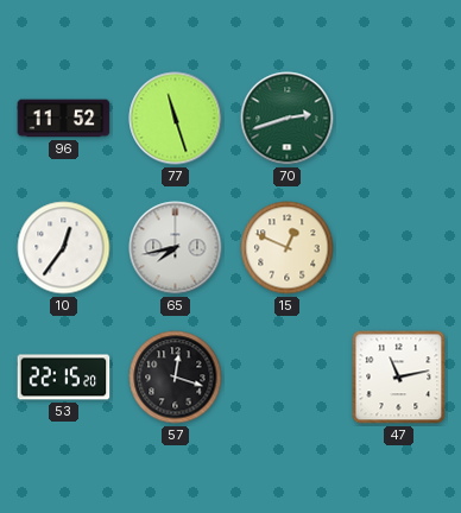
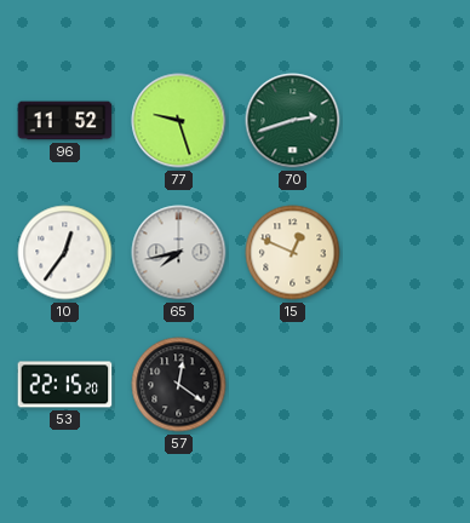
77: 11:27 -> 9:27
57: 12:18 -> 12:21
47: 11:13 -> none
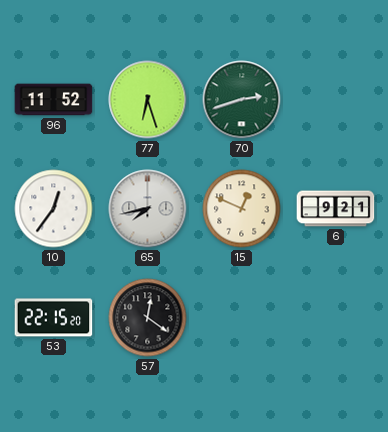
77: 9:27 -> 6:27
6: none -> 9:21
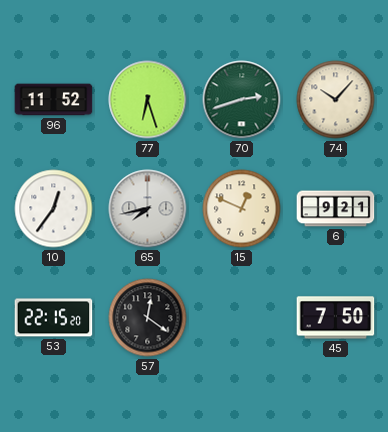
74: none -> 10:07
45: none -> 7:50
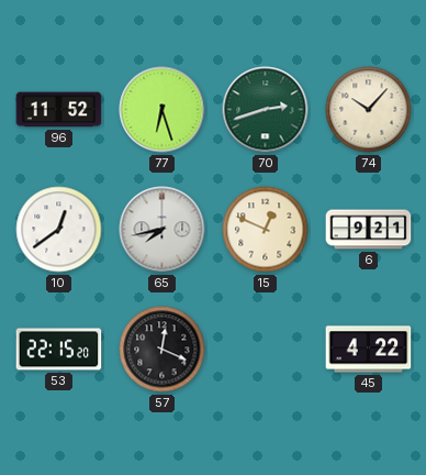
10: 12:36 -> 12:39
57: 12:21 -> 12:19
45: 7:50 -> 4:22
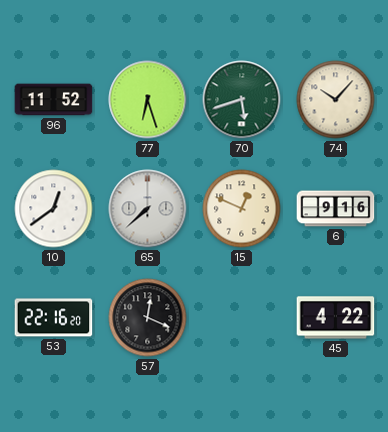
70: 2:42 -> 5:42
65: 7:43 -> 7:38
6: 9:21 -> 9:16
53: 22:15 -> 22:16
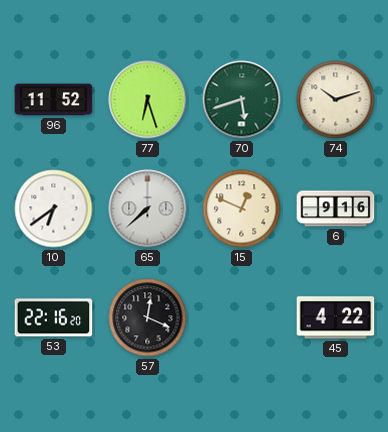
74: 10:07 -> 10:12
10: 12:39 -> 6:39
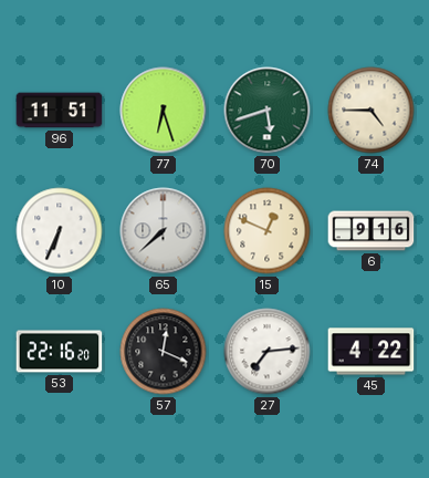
96: 11:52 -> 11:51
74: 10:12 -> 4:45
10: 6:39 -> 6:34
27: none -> 7:14
